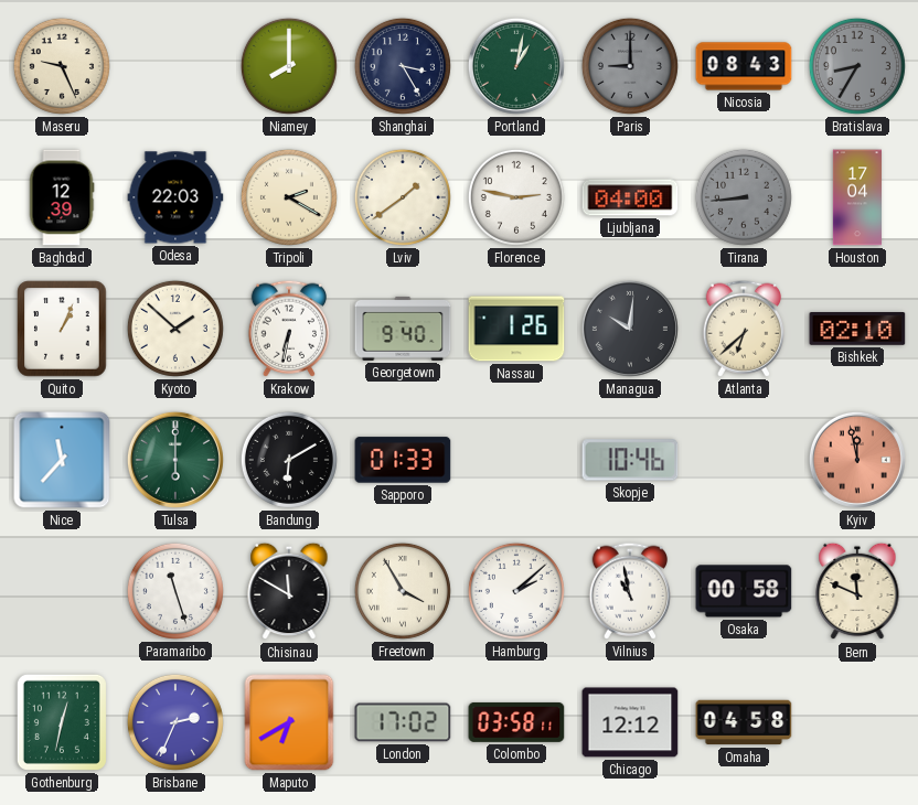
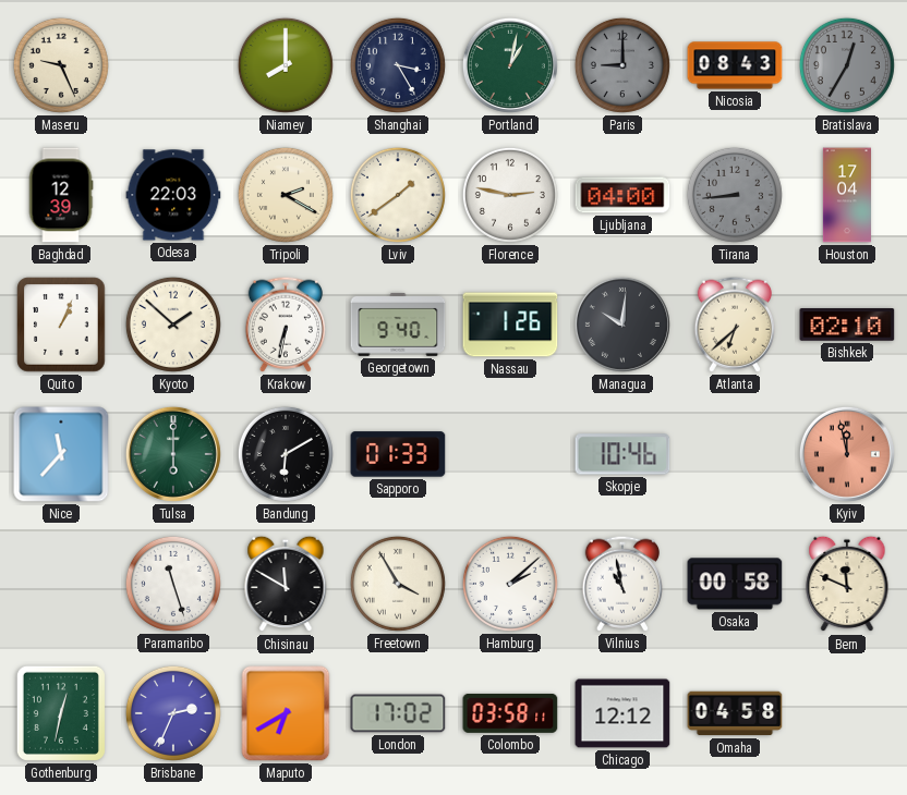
Bratislava: 8:35 -> 12:35
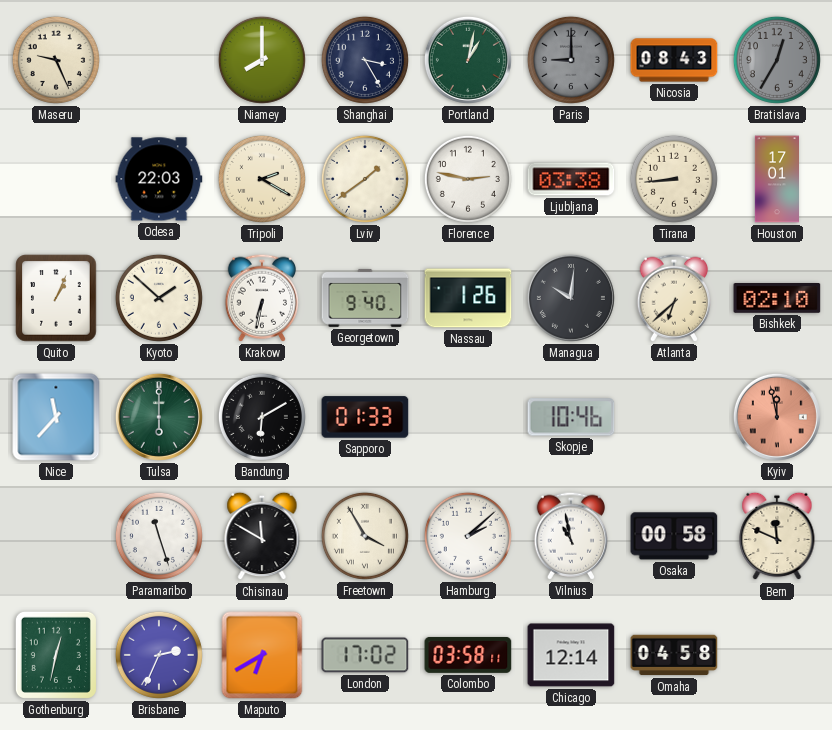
Baghdad: 12:39 -> none
Ljubljana: 04:00 -> 03:38
Tirana dial: grey -> cream
Houston: 17:04 -> 17:01
Chicago: 12:12 -> 12:14
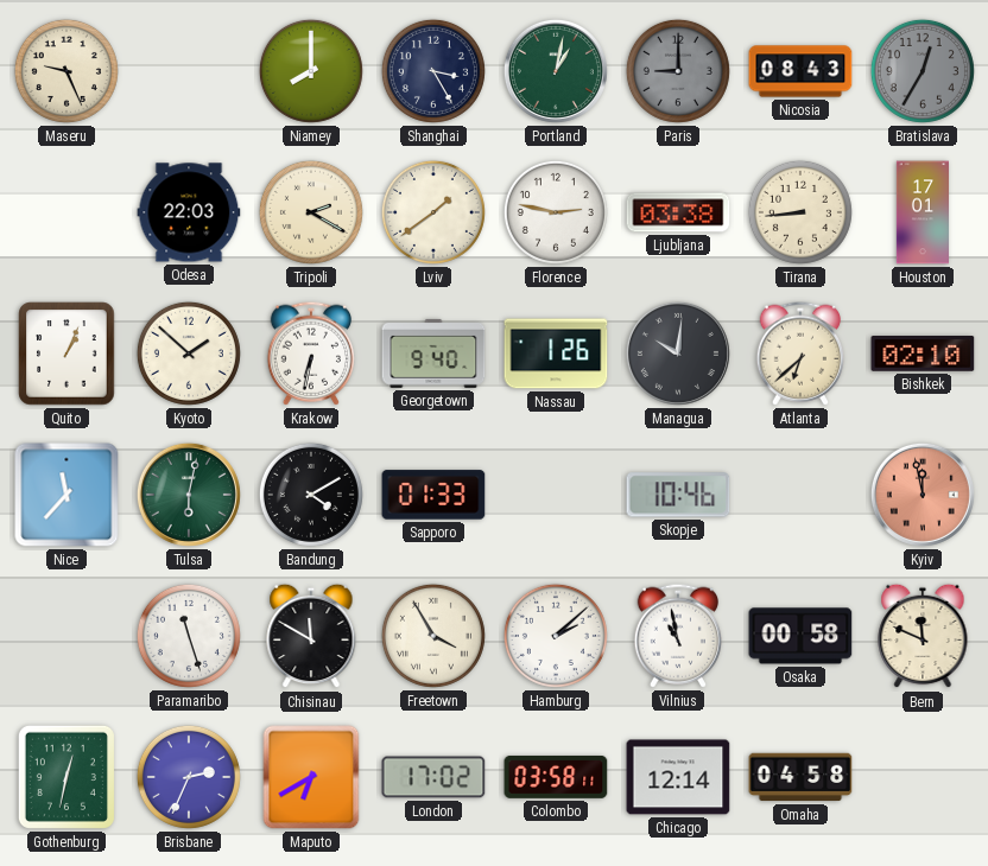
Tulsa: 6:00 -> 6:02
Bandung: 6:10 -> 4:10
